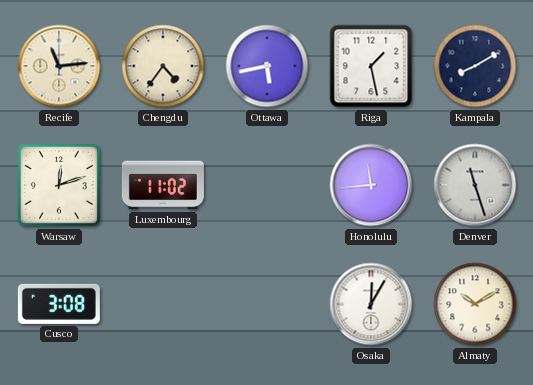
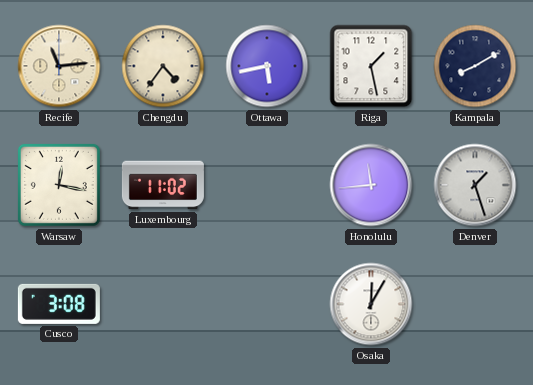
Warsaw: 12:12 -> 12:17
Denver: 11:27 -> 1:27
Almaty: 10:10 -> none
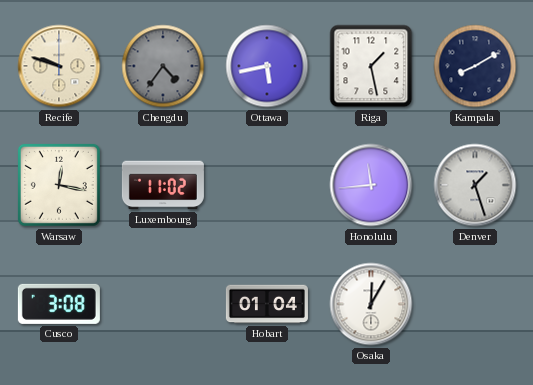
Recife: 11:14 -> 9:48
Chengdu dial: cream -> grey
Hobart: none -> 01:04
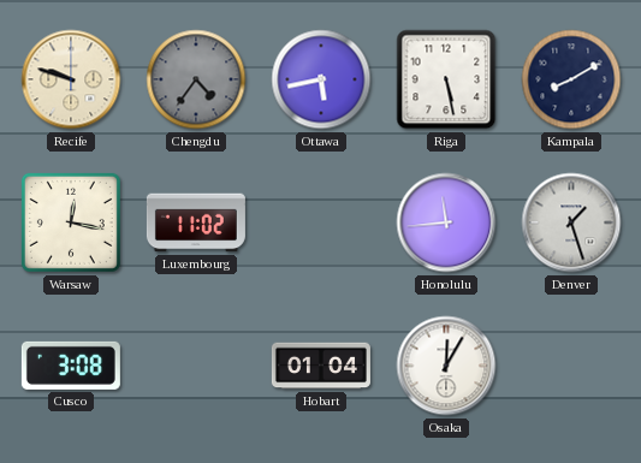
Riga: 1:28 -> 5:28
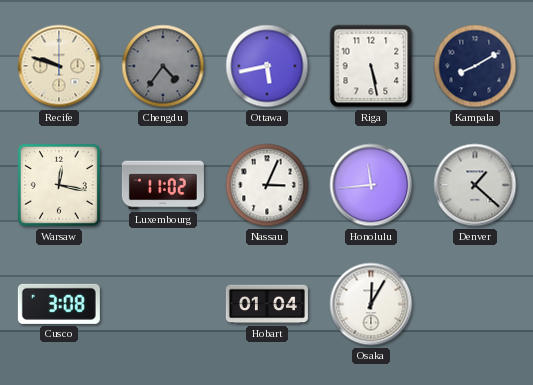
Nassau: none -> 3:04
Denver: 1:27 -> 1:22
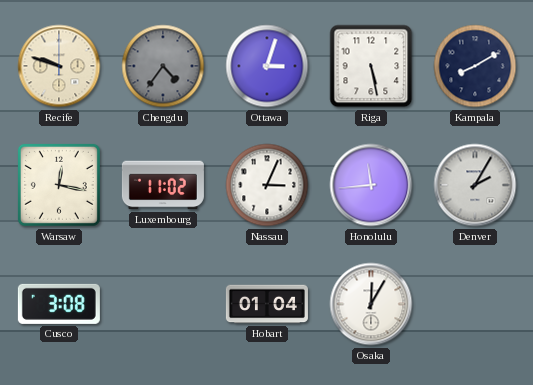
Ottawa: 5:43 -> 3:03
Denver: 1:22 -> 2:05
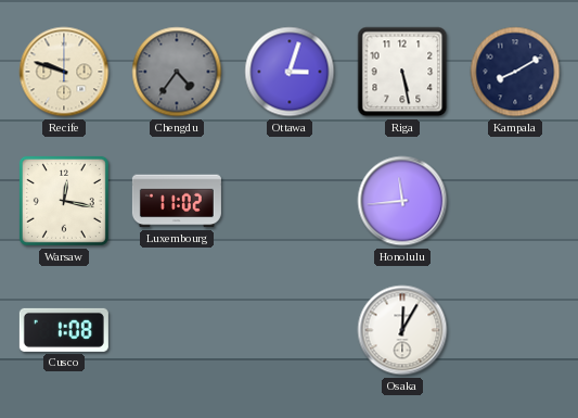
Nassau: 3:04 -> none
Denver: 2:05 -> none
Cusco: 3:08 -> 1:08
Hobart: 01:04 -> none
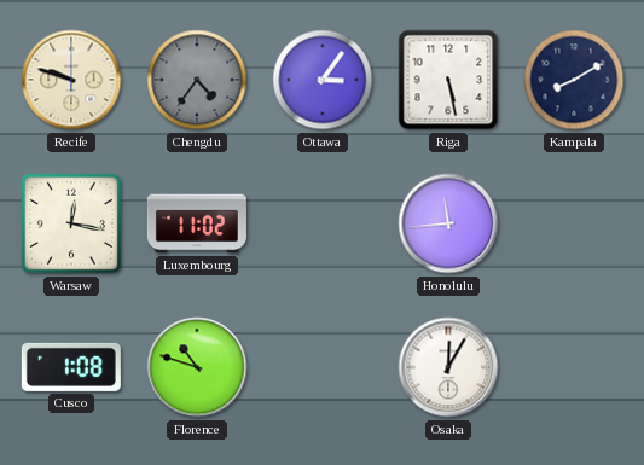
Ottawa: 3:03 -> 3:06
Florence: none -> 10:48
